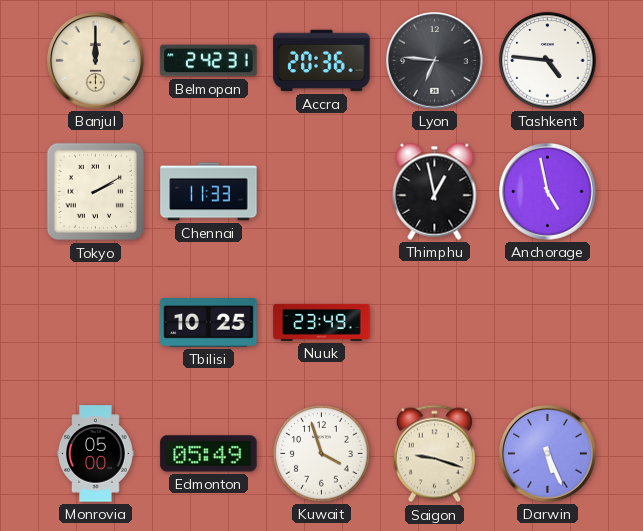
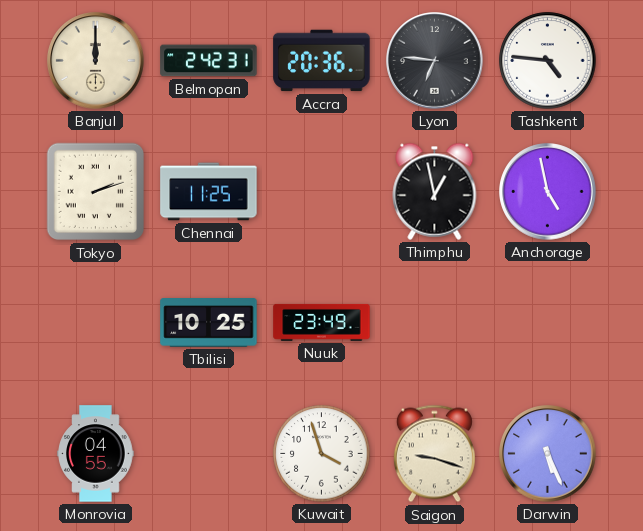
Tokyo: 2:10 -> 2:12
Chennai: 11:33 -> 11:25
Monrovia: 05:00 -> 04:55
Edmonton: 05:49 -> none
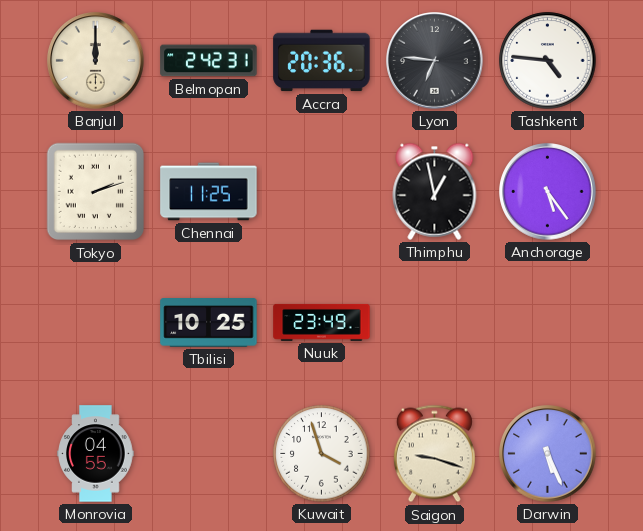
Anchorage: 4:58 -> 5:24
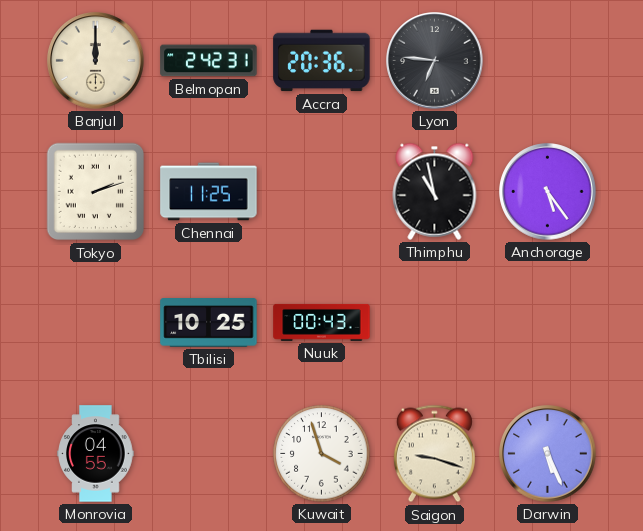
Tashkent: 4:46 -> none
Thimphu: 12:58 -> 10:58
Nuuk: 23:49 -> 00:43
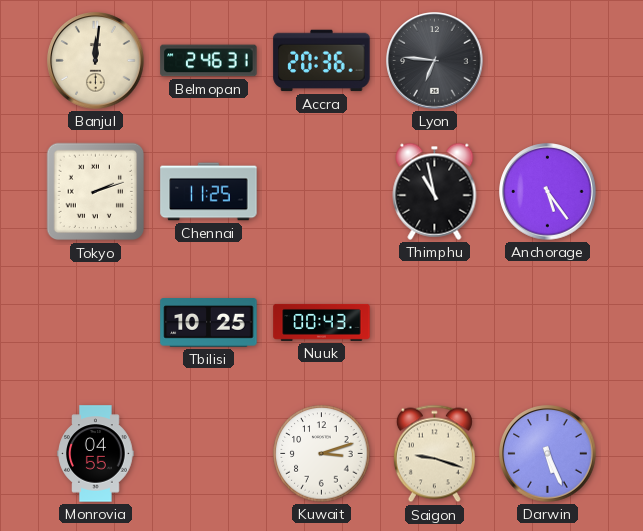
Banjul: 12:00 -> 12:01
Belmopan: 2:42 -> 2:46
Kuwait: 3:57 -> 3:12
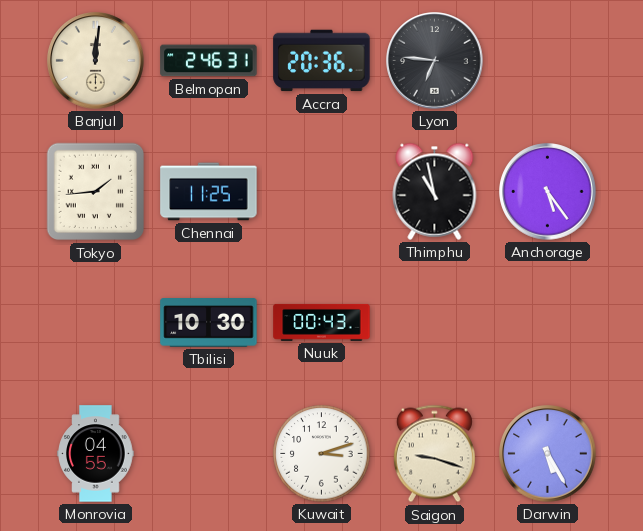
Tokyo: 2:12 -> 1:44
Tbilisi: 10:25 -> 10:30
Darwin: 5:26 -> 5:25
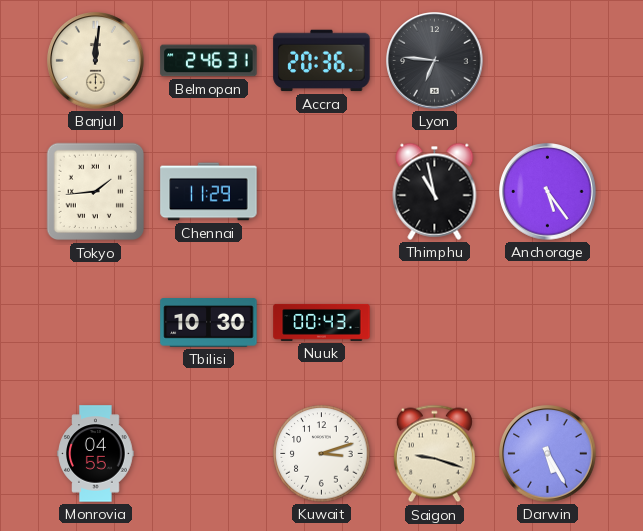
Chennai: 11:25 -> 11:29
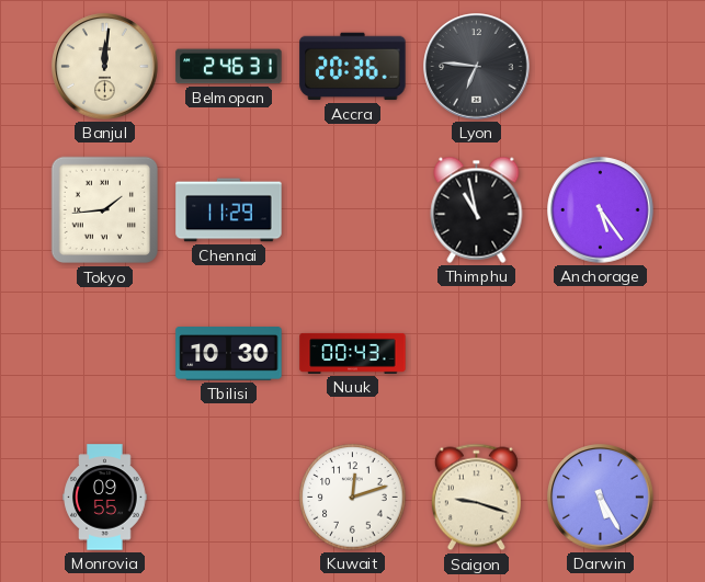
Monrovia: 04:55 -> 09:55
Kuwait: 3:12 -> 12:12
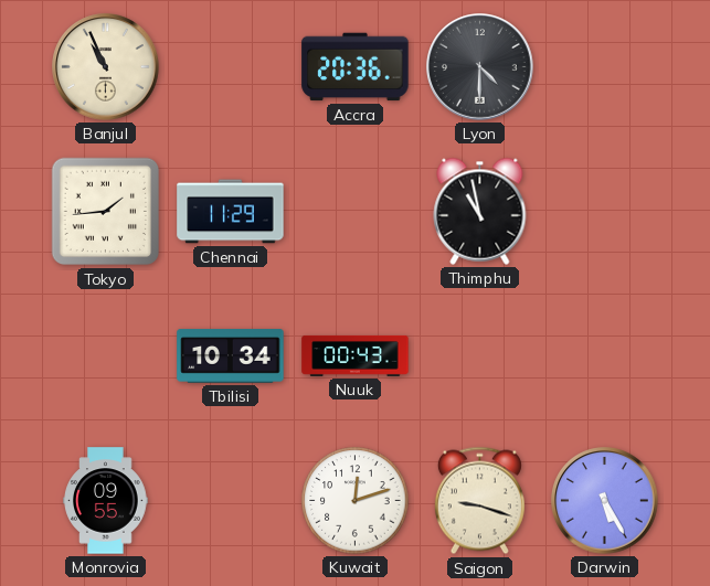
Banjul: 12:01 -> 10:56
Belmopan: 2:46 -> none
Lyon: 6:46 -> 4:30
Anchorage: 5:24 -> none
Tbilisi: 10:30 -> 10:34
